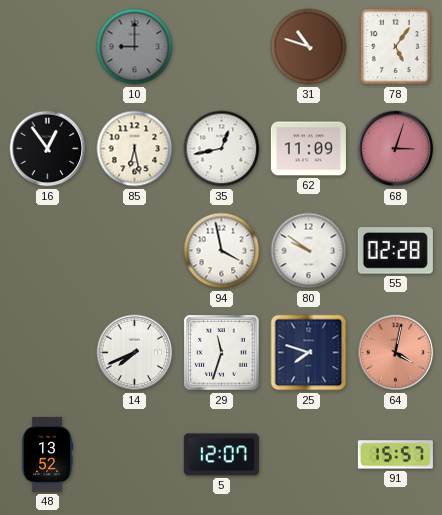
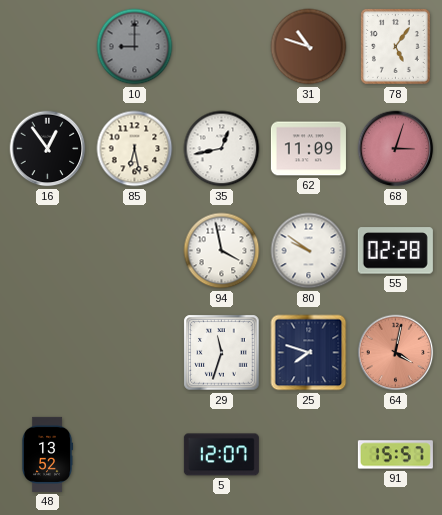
14: 7:41 -> none
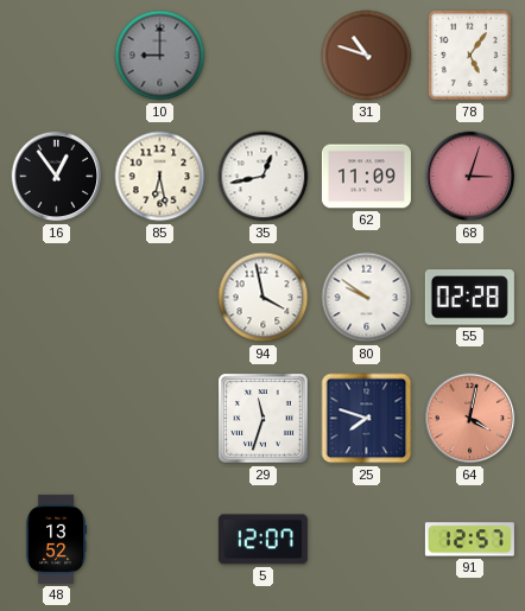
91: 15:57 -> 12:57
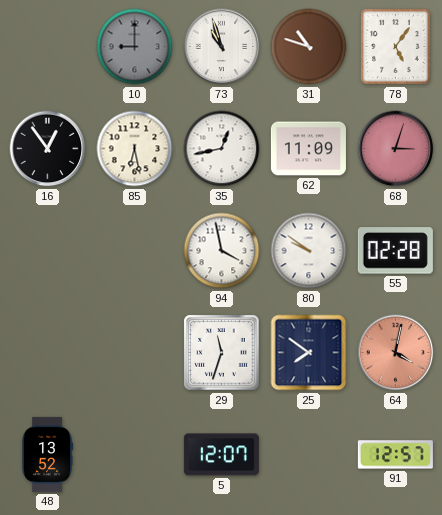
73: none -> 10:57
25: 7:48 -> 7:51
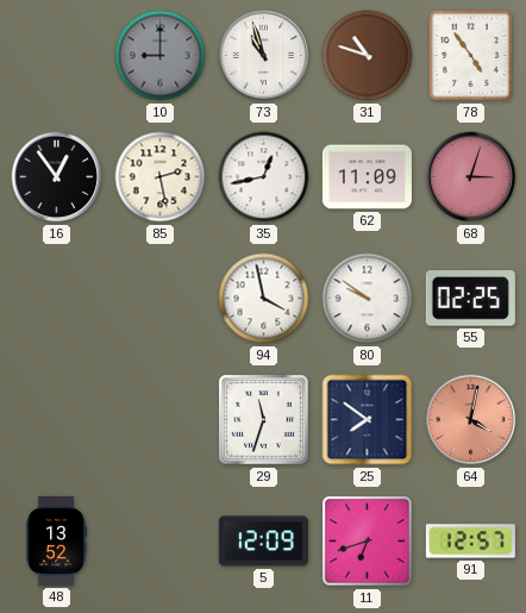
78: 5:06 -> 4:54
85: 6:28 -> 2:28
55: 02:28 -> 02:25
5: 12:07 -> 12:09
11: none -> 6:42
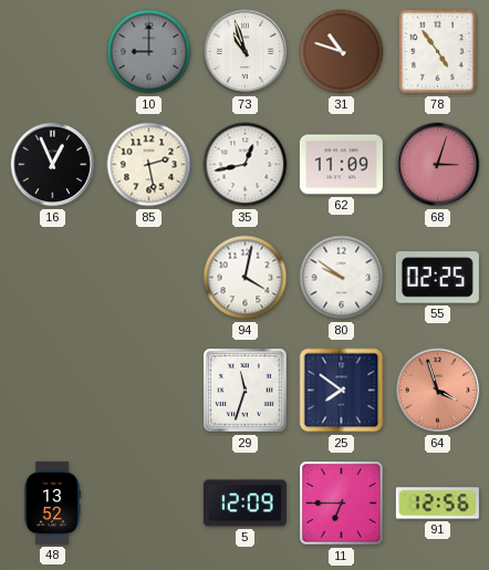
16: 12:54 -> 12:56
94: 3:58 -> 4:02
64: 4:02 -> 3:57
11: 6:42 -> 6:45
91: 12:57 -> 12:56
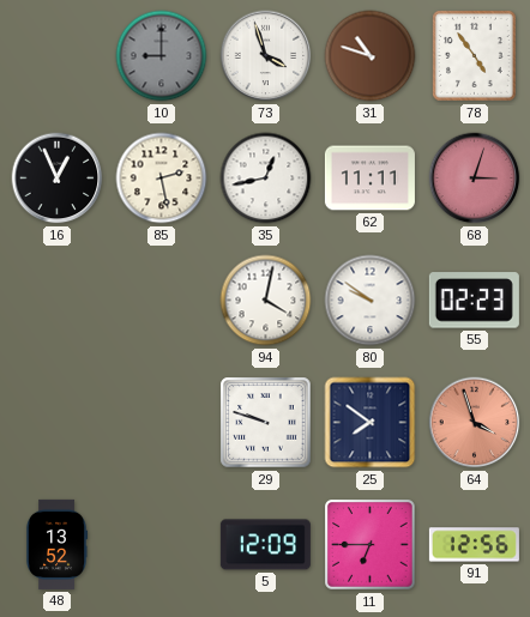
73: 10:57 -> 3:57
62: 11:09 -> 11:11
55: 02:25 -> 02:23
29: 11:33 -> 9:48
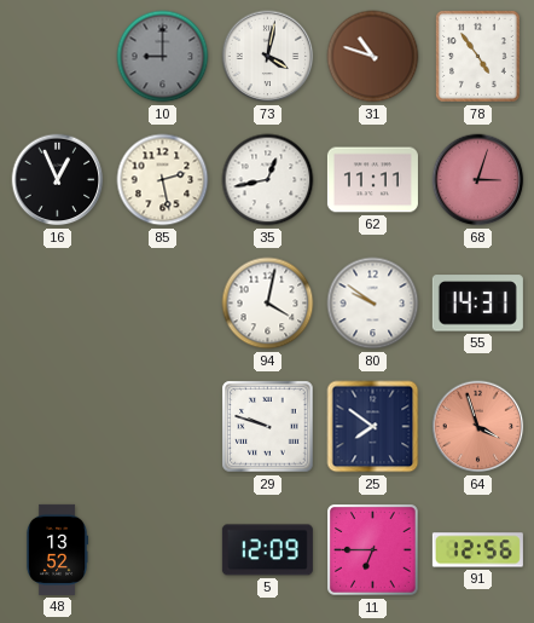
73: 3:57 -> 4:02
55: 02:23 -> 14:31
